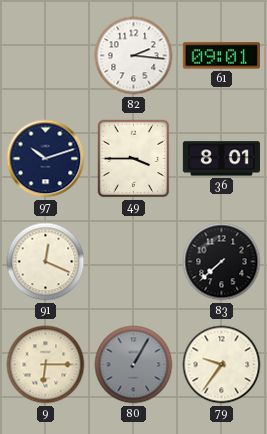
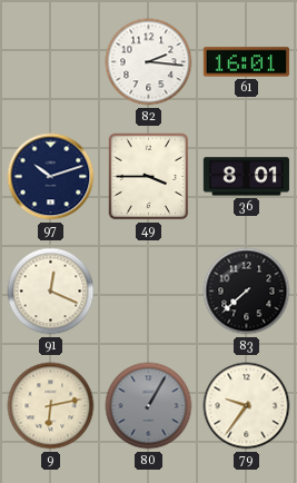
61: 09:01 -> 16:01
9: 6:15 -> 6:13
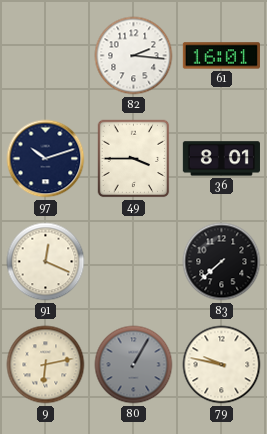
79: 9:36 -> 9:47
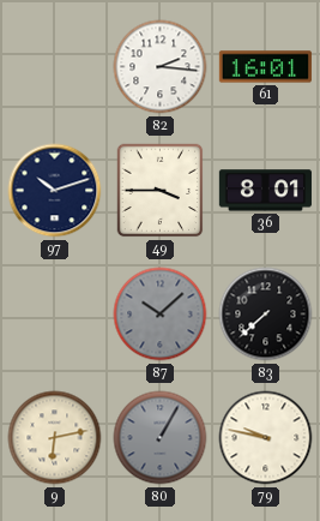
91: 12:19 -> none
87: none -> 10:08
